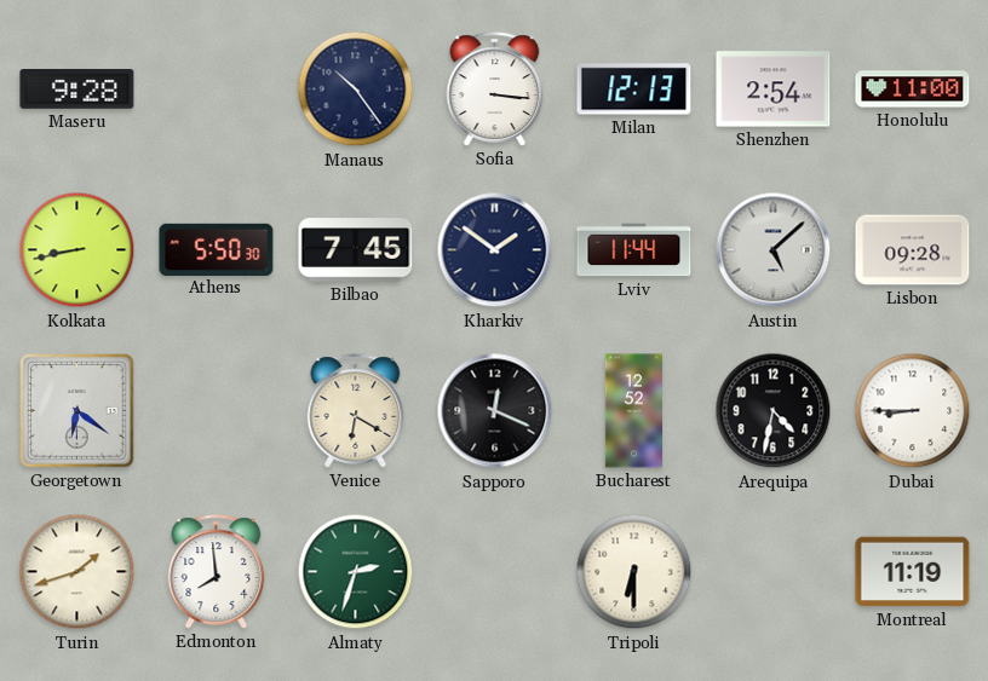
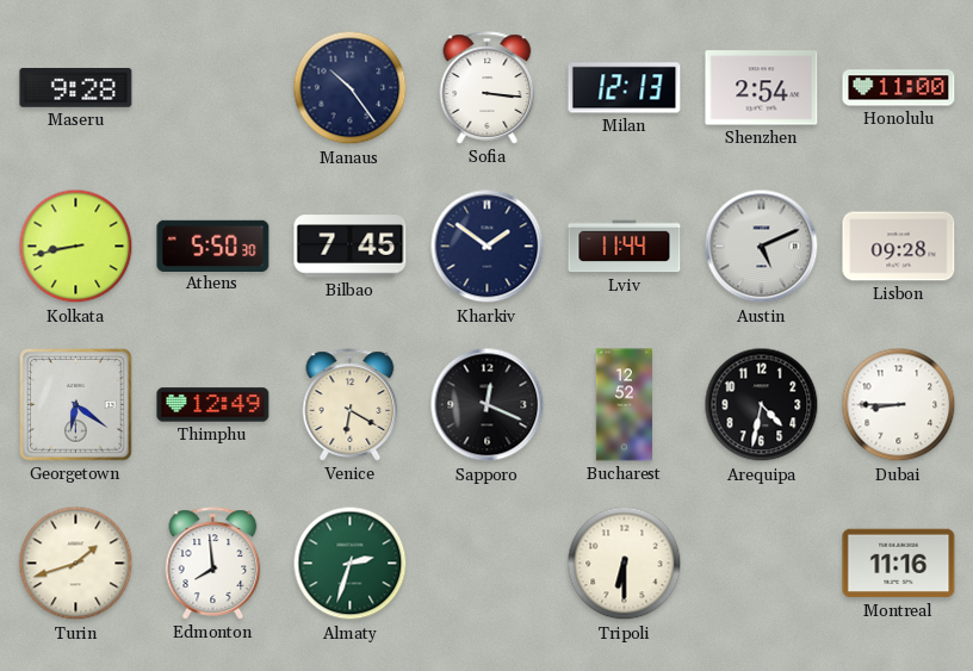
Austin: 5:08 -> 5:11
Thimphu: none -> 12:49
Montreal: 11:19 -> 11:16
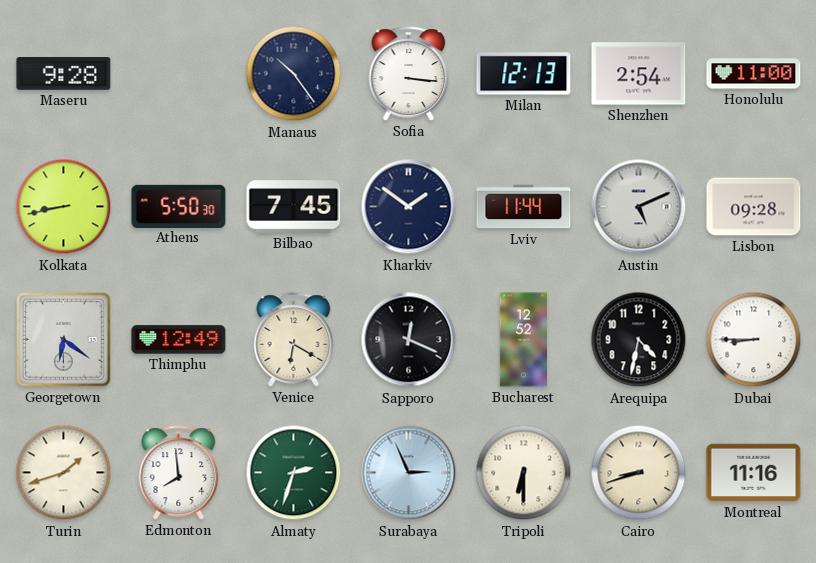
Surabaya: none -> 2:56
Cairo: none -> 8:42
